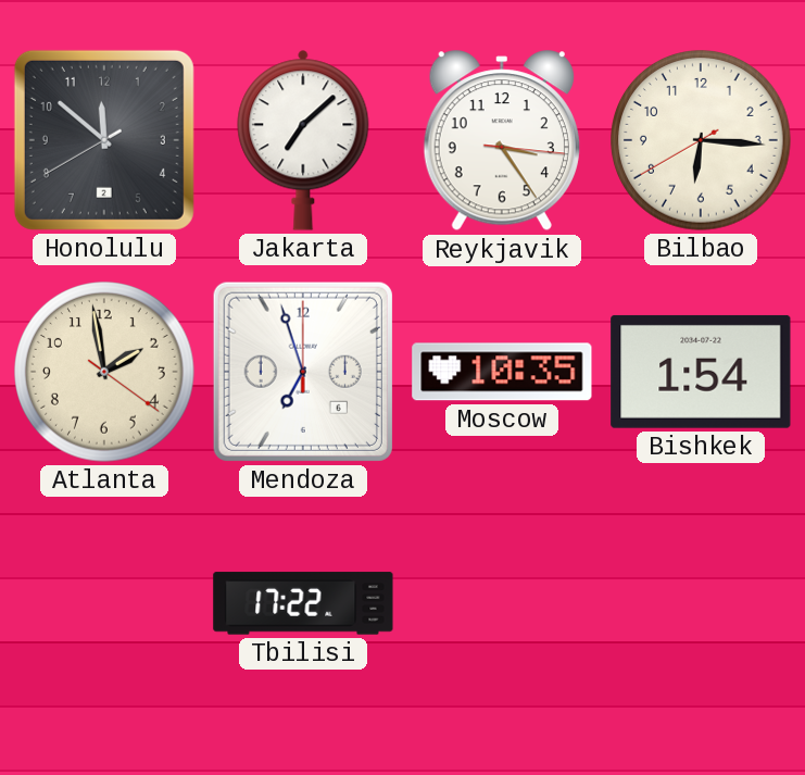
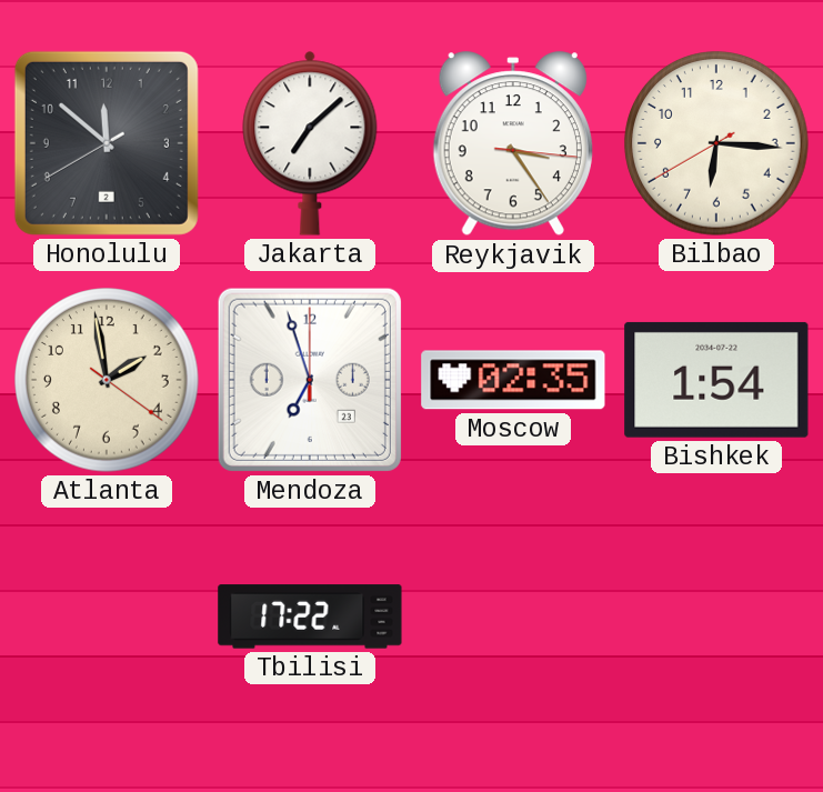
Mendoza date: 6 -> 23
Moscow: 10:35 -> 02:35
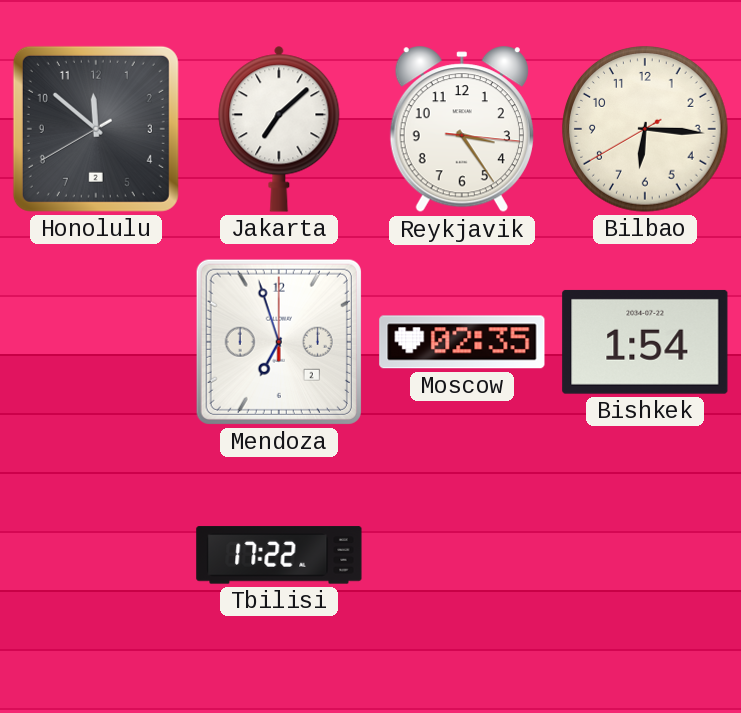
Atlanta: 1:58 -> none
Mendoza date: 23 -> 2
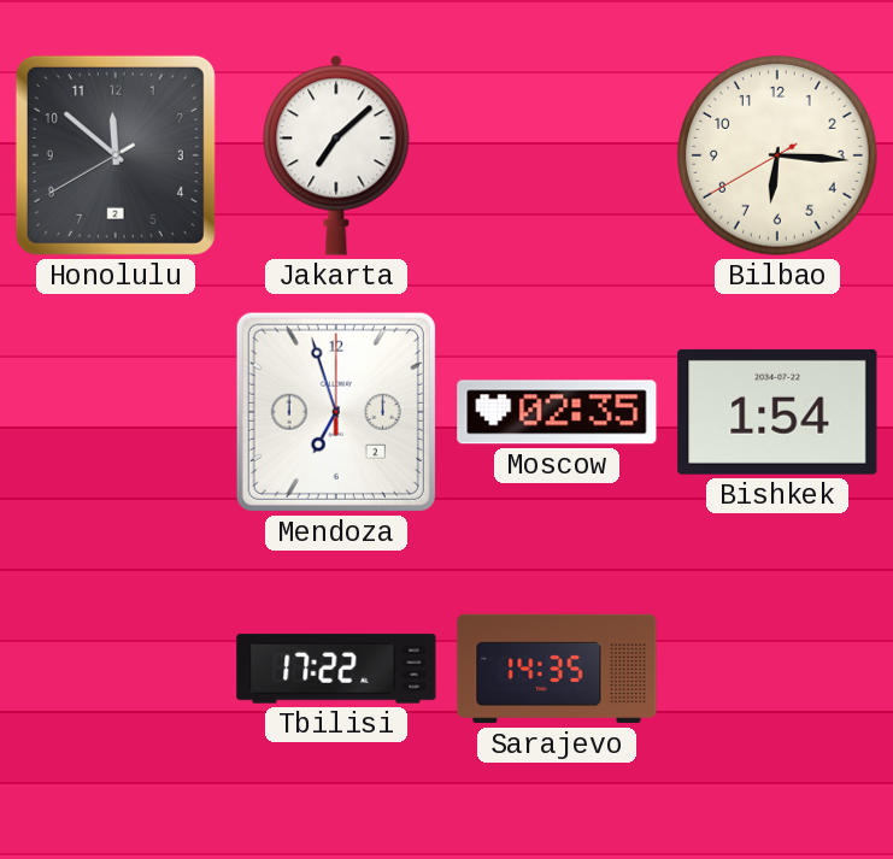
Reykjavik: 3:24 -> none
Sarajevo: none -> 14:35
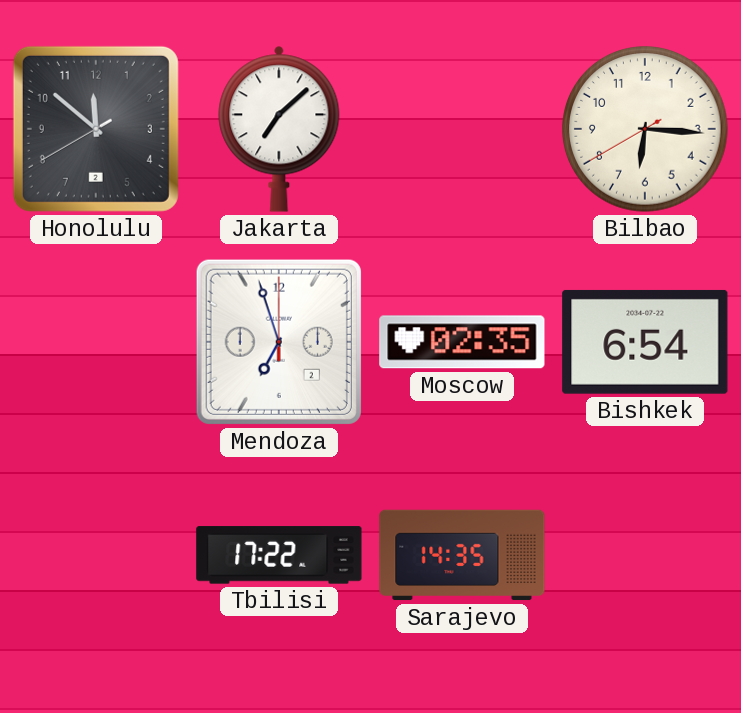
Bishkek: 1:54 -> 6:54
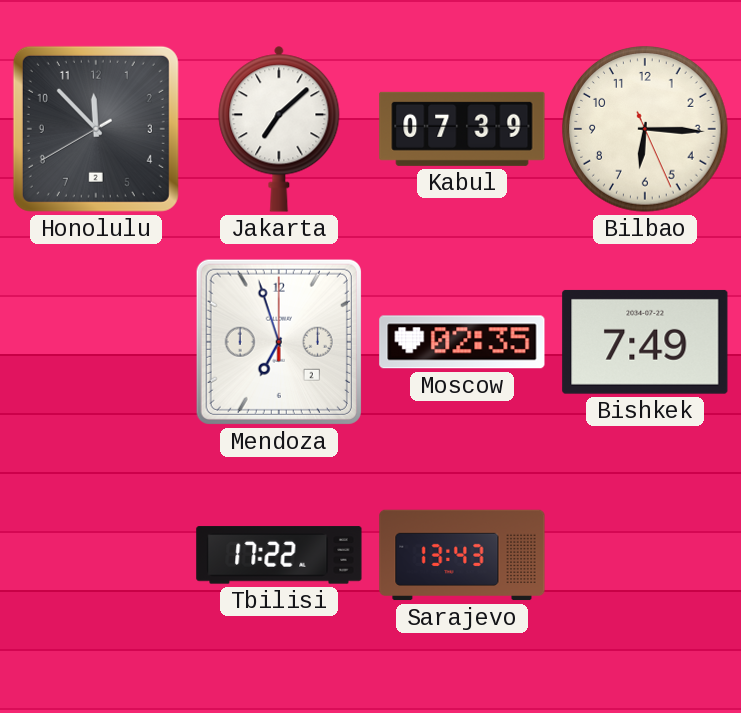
Honolulu: 11:51 -> 11:52
Kabul: none -> 07:39
Bilbao: 6:15:40 -> 6:15:26
Bishkek: 6:54 -> 7:49
Sarajevo: 14:35 -> 13:43
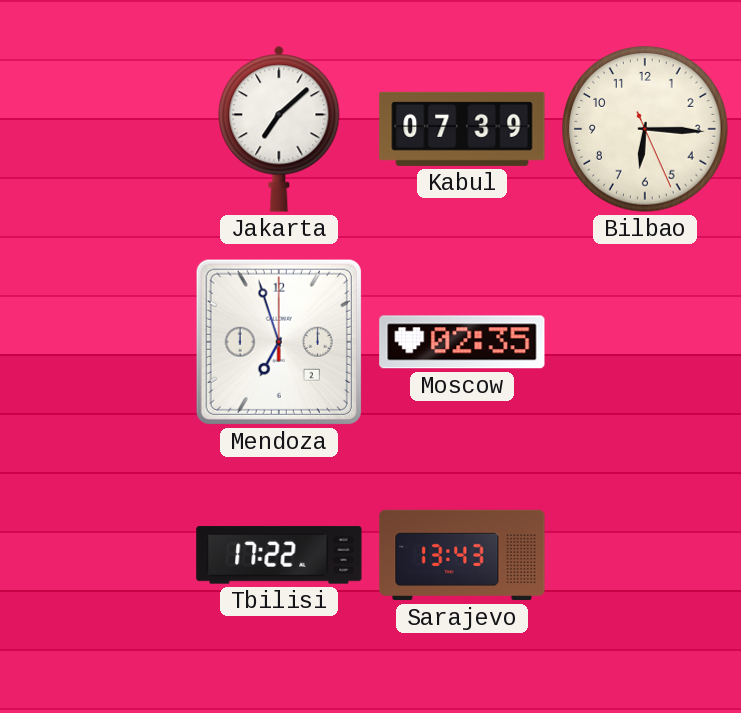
Honolulu: 11:52 -> none
Bishkek: 7:49 -> none
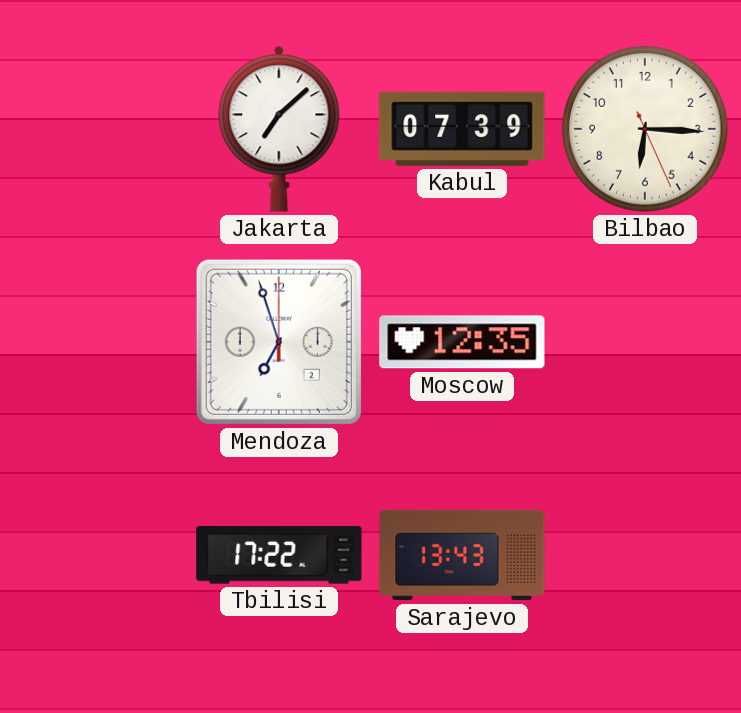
Moscow: 02:35 -> 12:35
